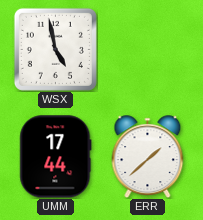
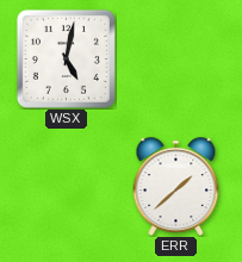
WSX: 4:58 -> 5:02
UMM: 17:44 -> none
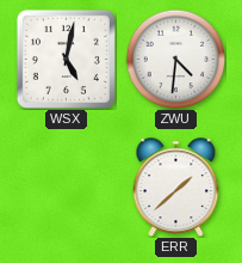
ZWU: none -> 4:31
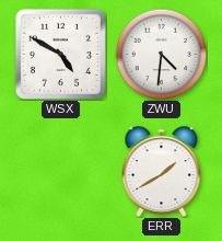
WSX: 5:02 -> 4:50
ERR: 1:38 -> 1:40
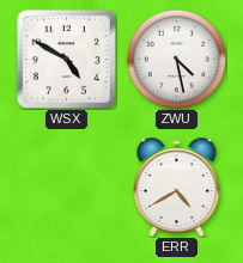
ZWU: 4:31 -> 4:28
ERR: 1:40 -> 4:40
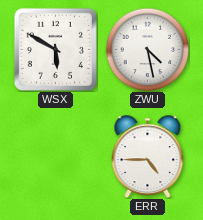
WSX: 4:50 -> 5:50
ERR: 4:40 -> 4:45
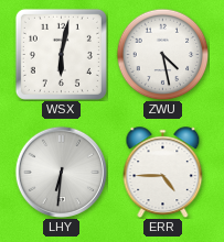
WSX: 5:50 -> 6:02
LHY: none -> 6:31
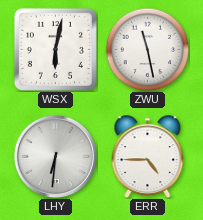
ZWU: 4:28 -> 11:28
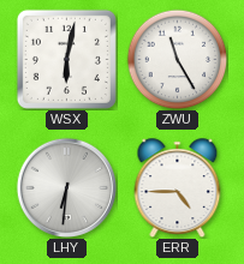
ZWU: 11:28 -> 11:25
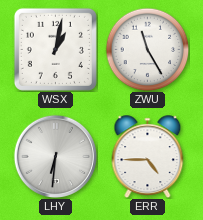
WSX: 6:02 -> 1:02
